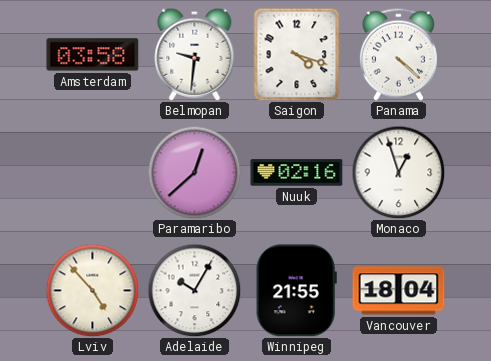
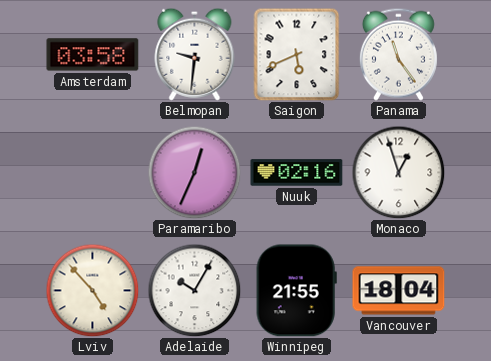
Saigon: 4:18 -> 5:41
Panama: 4:22 -> 11:24
Paramaribo: 12:38 -> 12:34
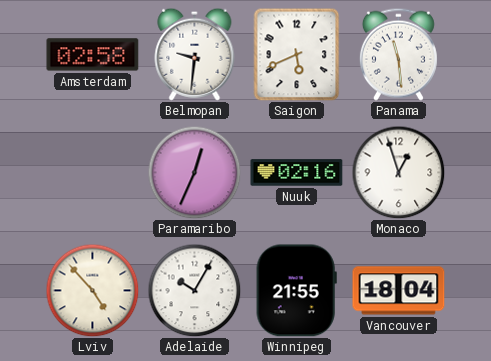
Amsterdam: 03:58 -> 02:58
Panama: 11:24 -> 11:29
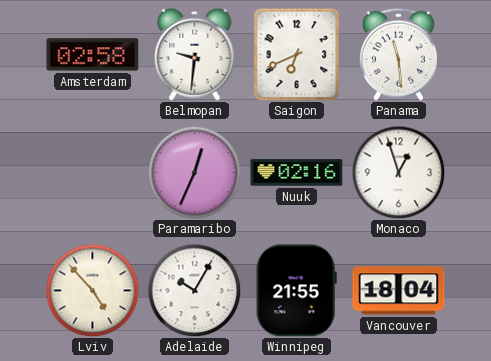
Saigon: 5:41 -> 6:41
